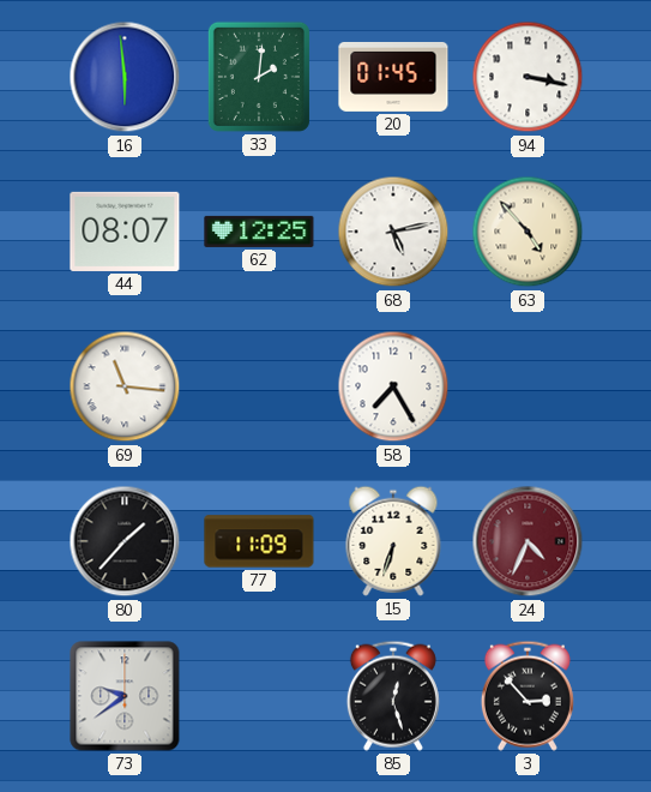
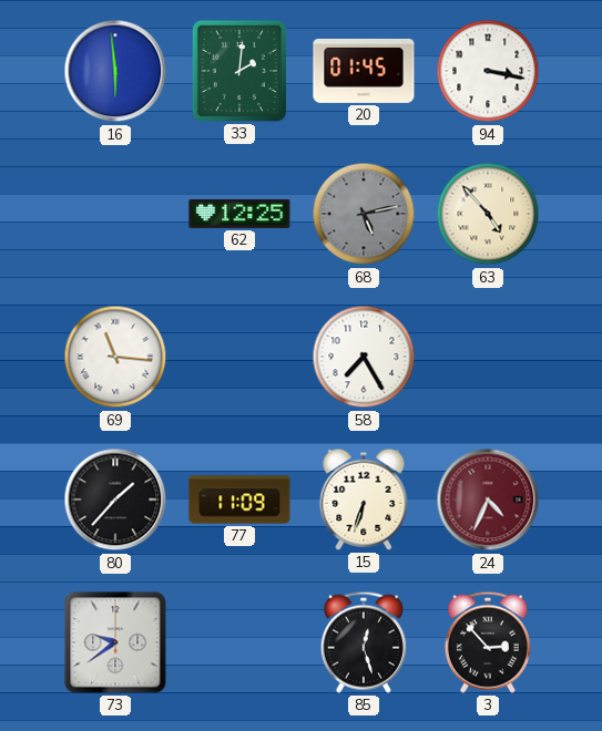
44: 08:07 -> none
68 dial: white -> grey
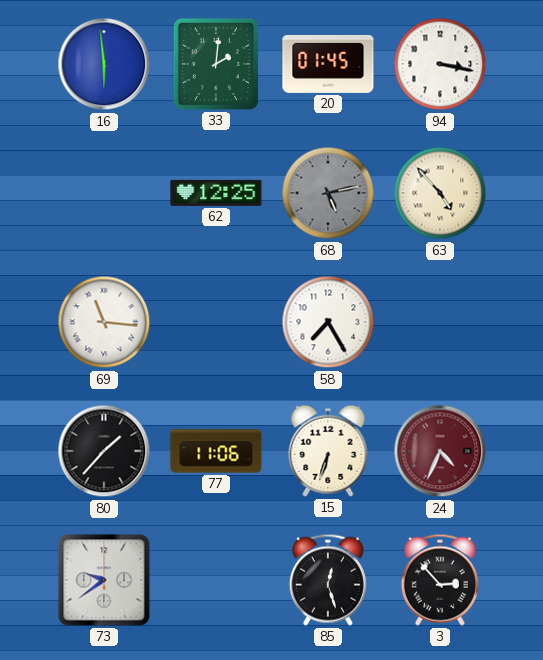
77: 11:09 -> 11:06
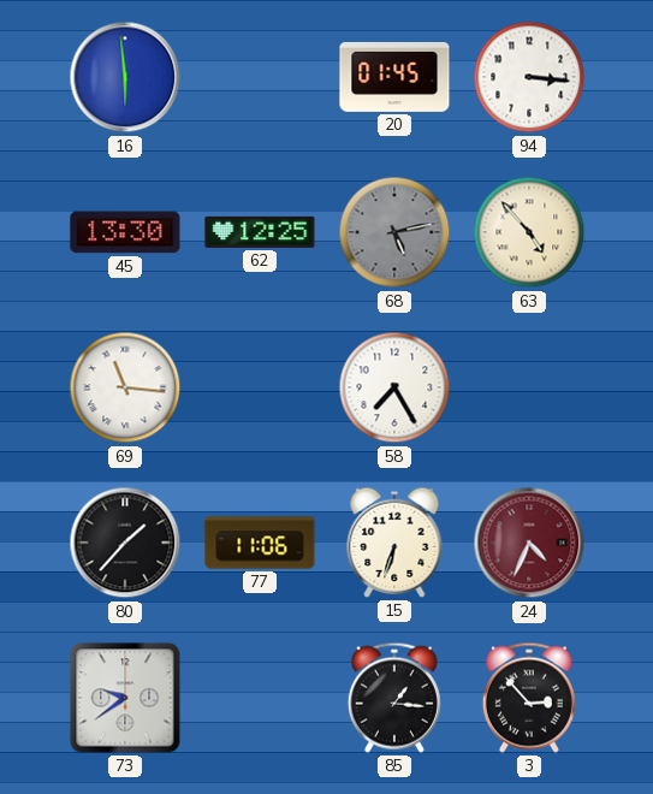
33: 2:01 -> none
94: 3:17 -> 3:16
45: none -> 13:30
85: 12:27 -> 1:16
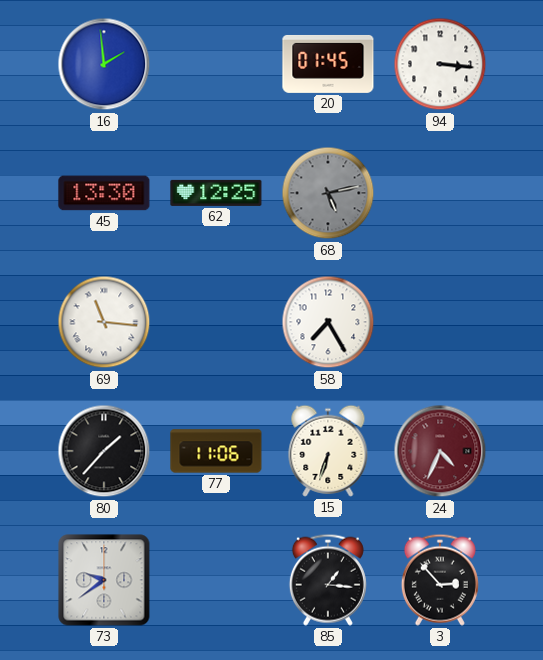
16: 5:59 -> 1:59
63: 4:53 -> none
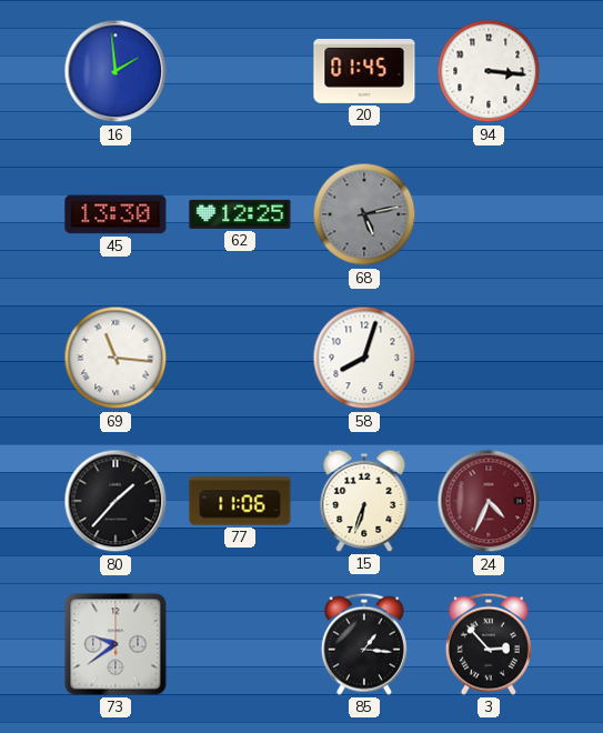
58: 7:25 -> 8:03
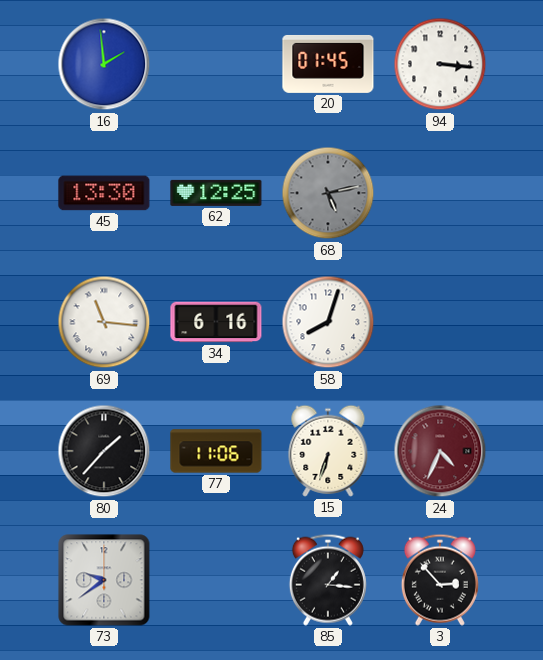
34: none -> 6:16
